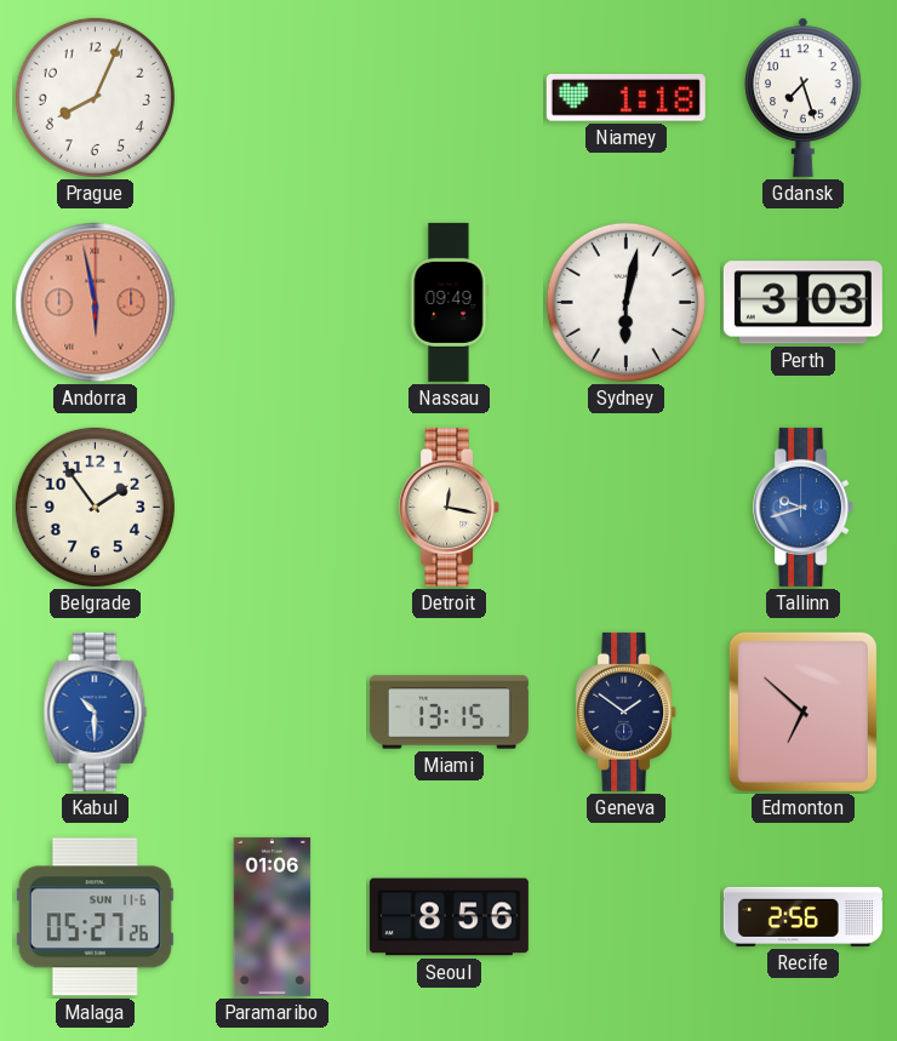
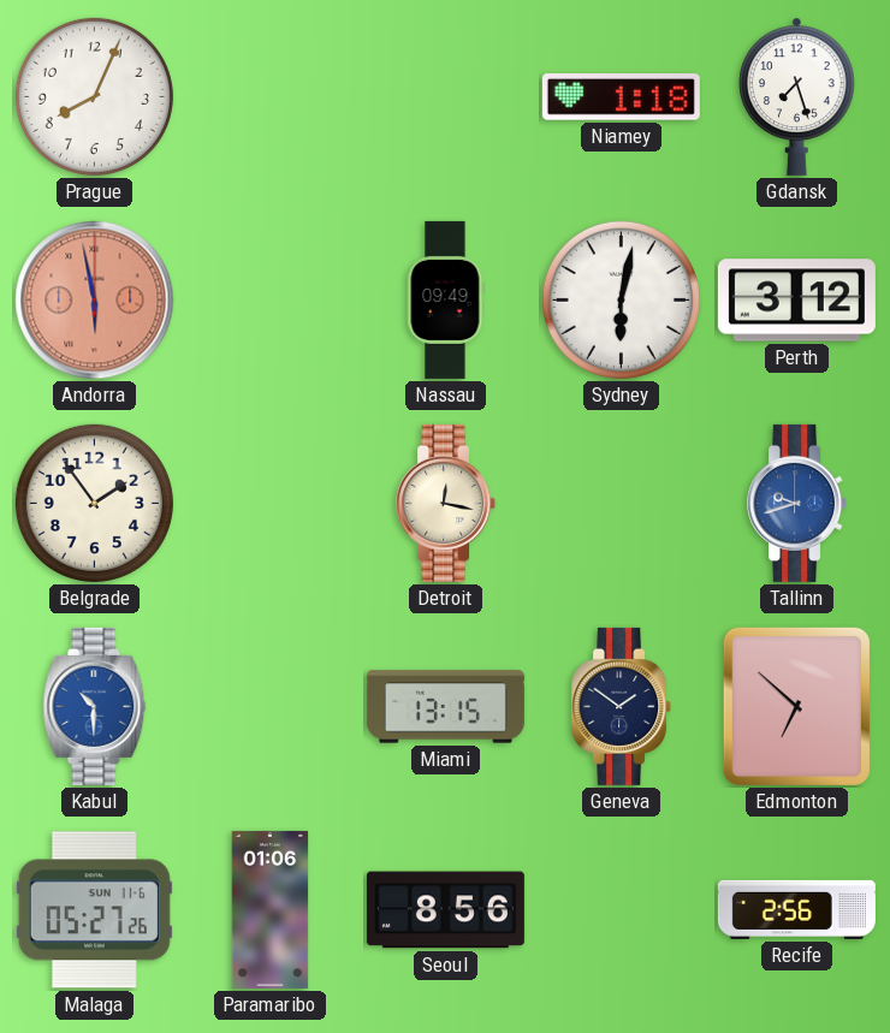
Perth: 3:03 -> 3:12
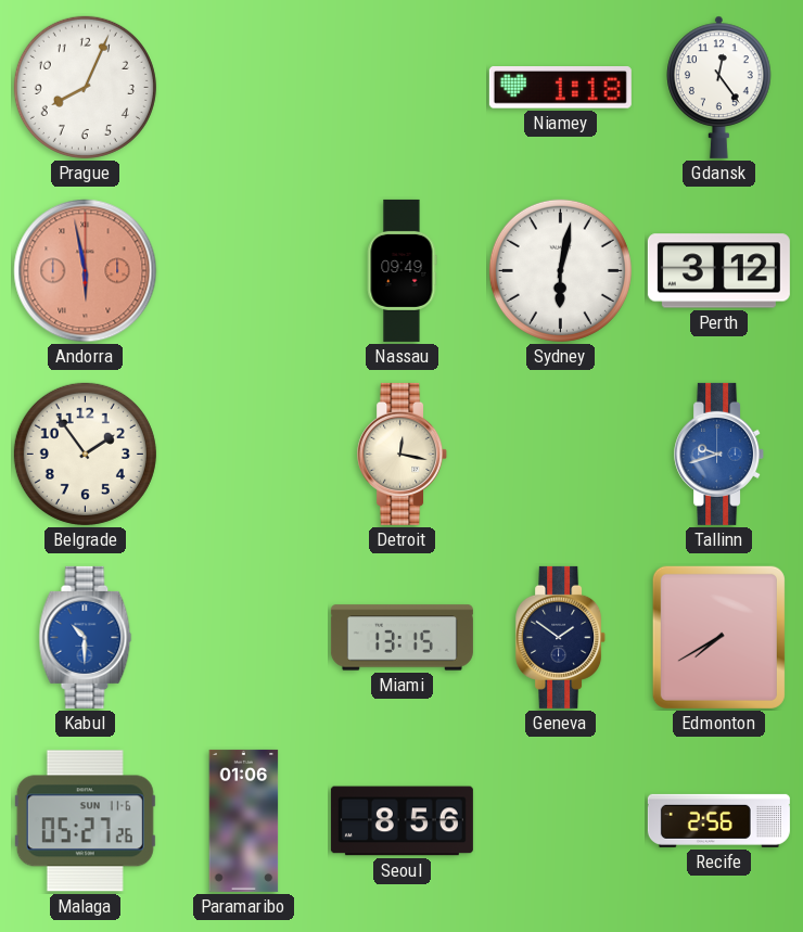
Gdansk: 7:27 -> 12:24
Edmonton: 6:52 -> 7:40
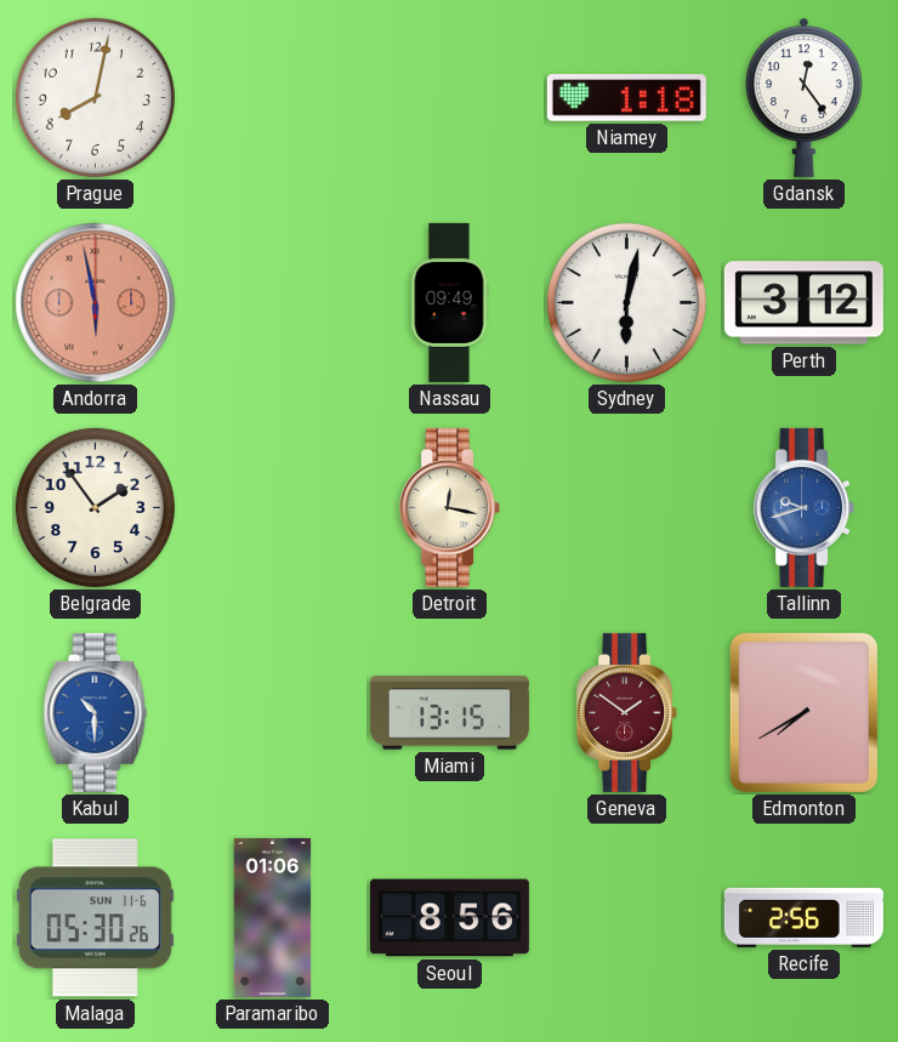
Prague: 8:04 -> 8:02
Geneva dial: navy -> burgundy
Malaga: 05:27 -> 05:30
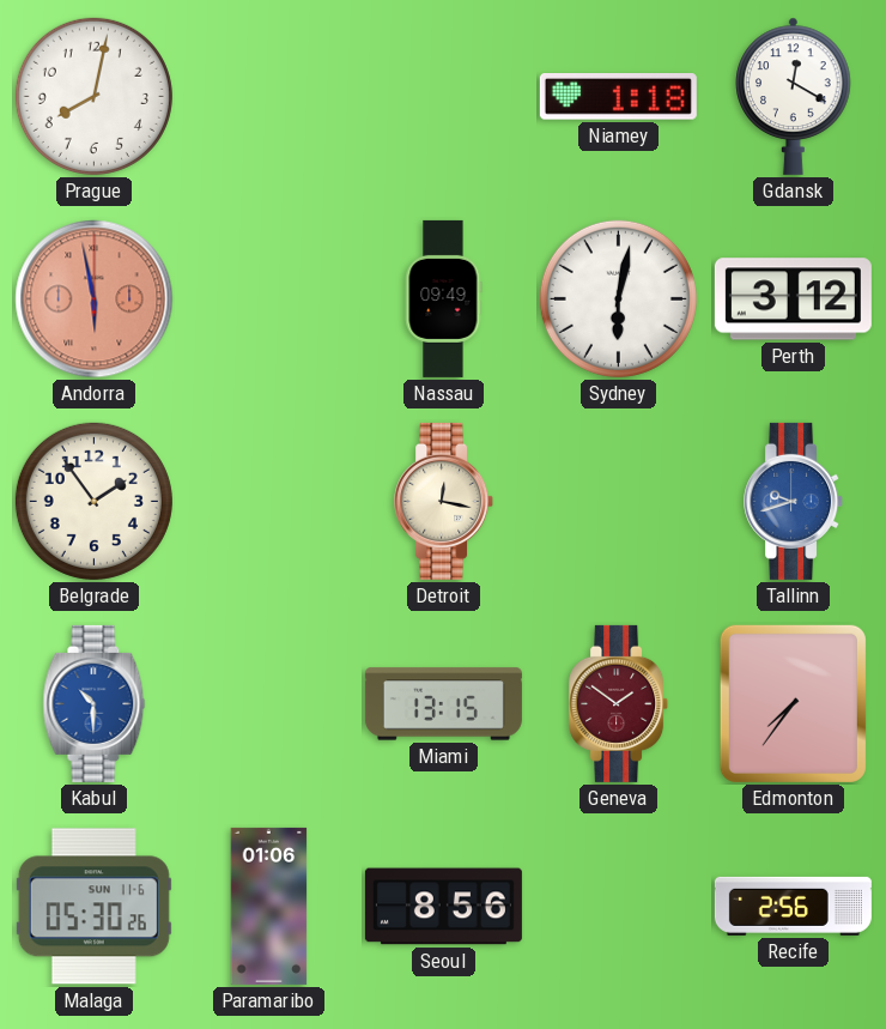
Gdansk: 12:24 -> 12:20
Edmonton: 7:40 -> 7:36
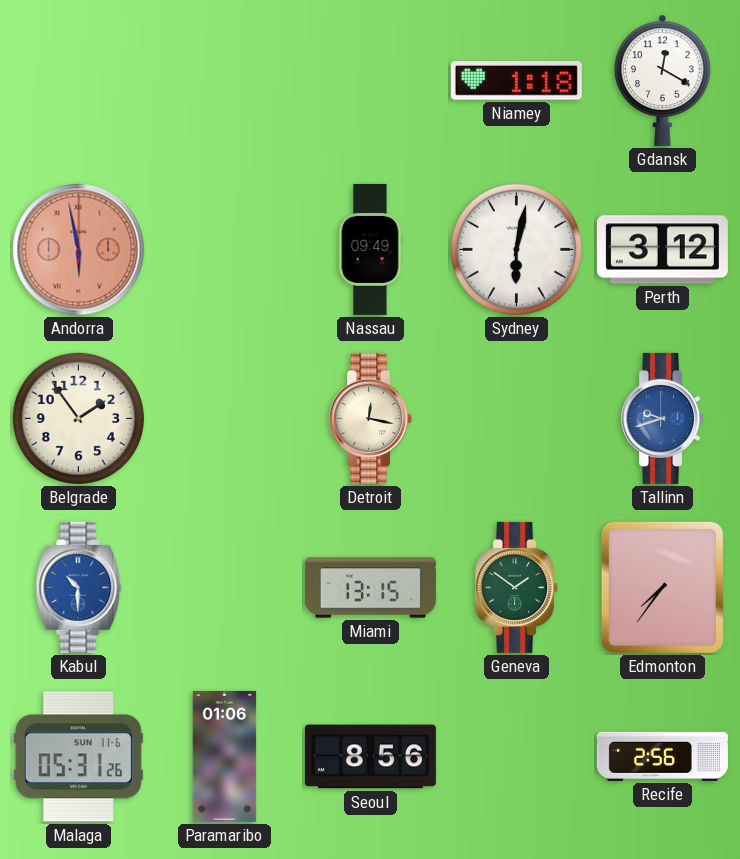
Prague: 8:02 -> none
Geneva dial: burgundy -> green
Malaga: 05:30 -> 05:31
